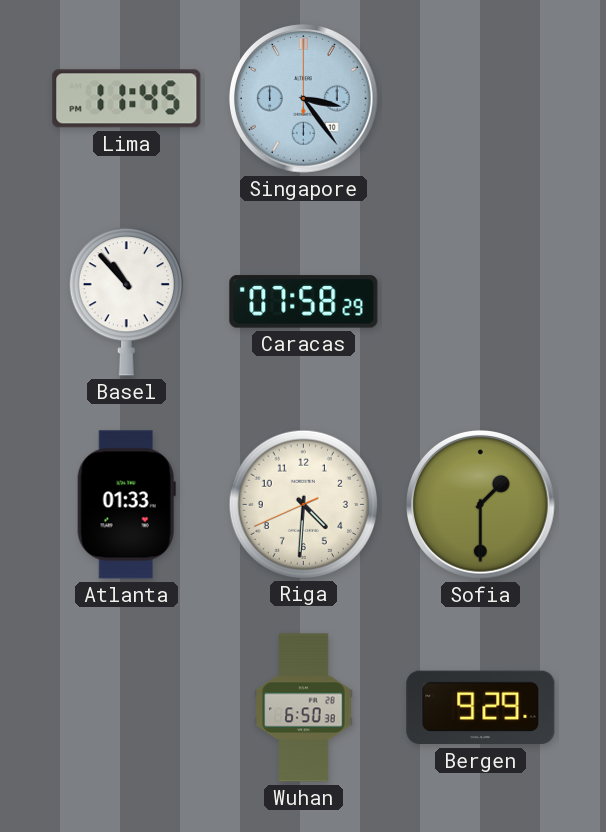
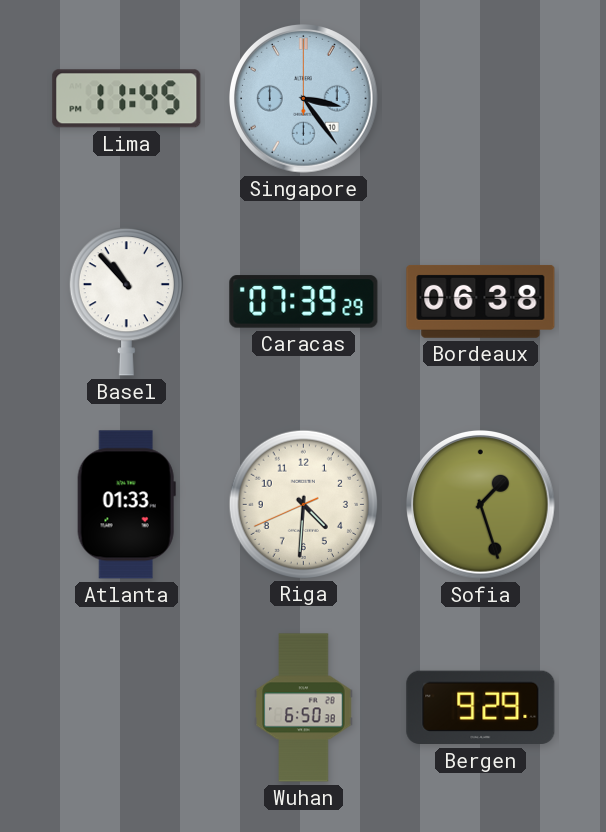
Caracas: 07:58 -> 07:39
Bordeaux: none -> 06:38
Sofia: 1:30 -> 1:27
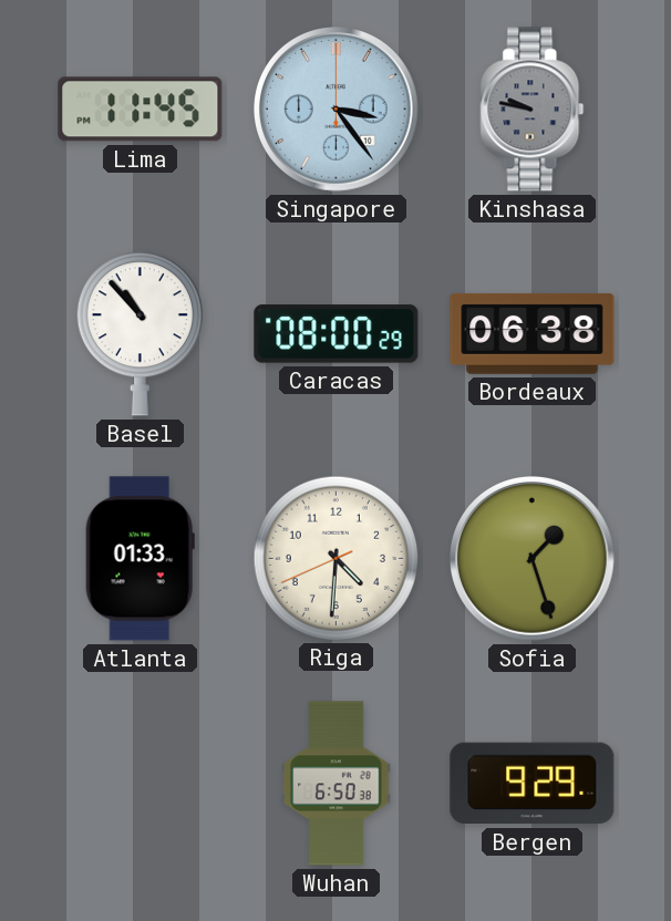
Kinshasa: none -> 9:47
Caracas: 07:39 -> 08:00
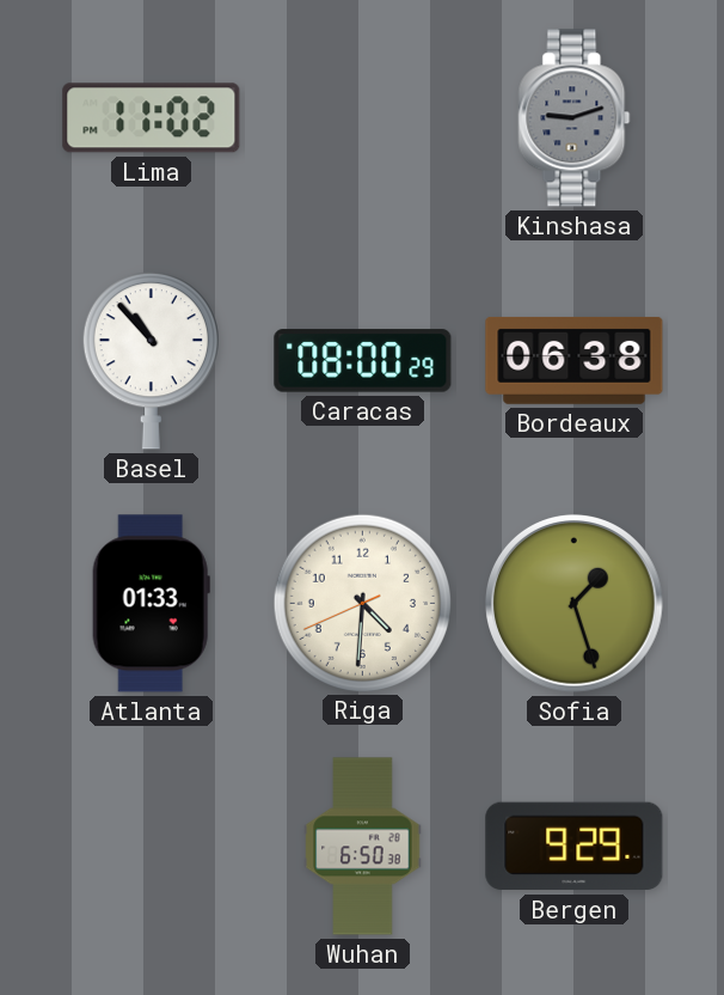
Lima: 11:45 -> 11:02
Singapore: 3:24 -> none
Kinshasa: 9:47 -> 9:12
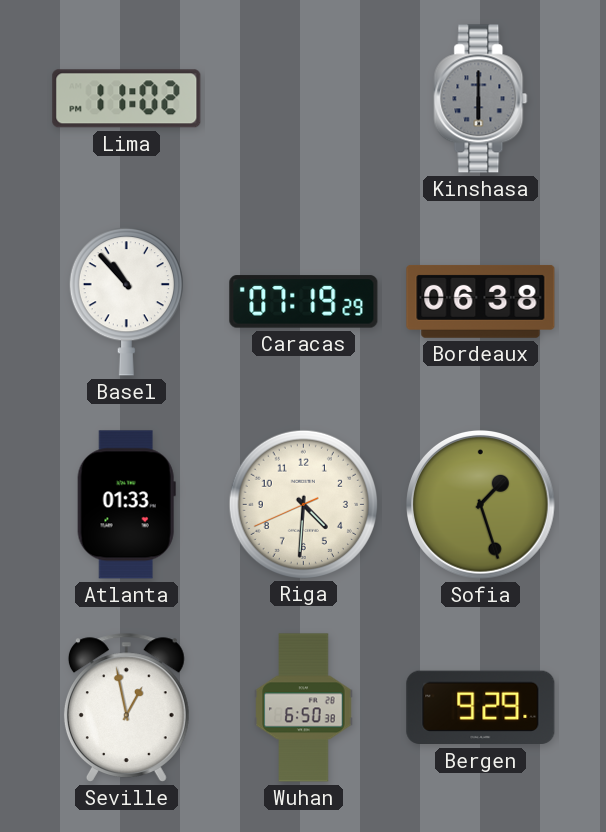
Kinshasa: 9:12 -> 6:00
Caracas: 08:00 -> 07:19
Seville: none -> 12:58
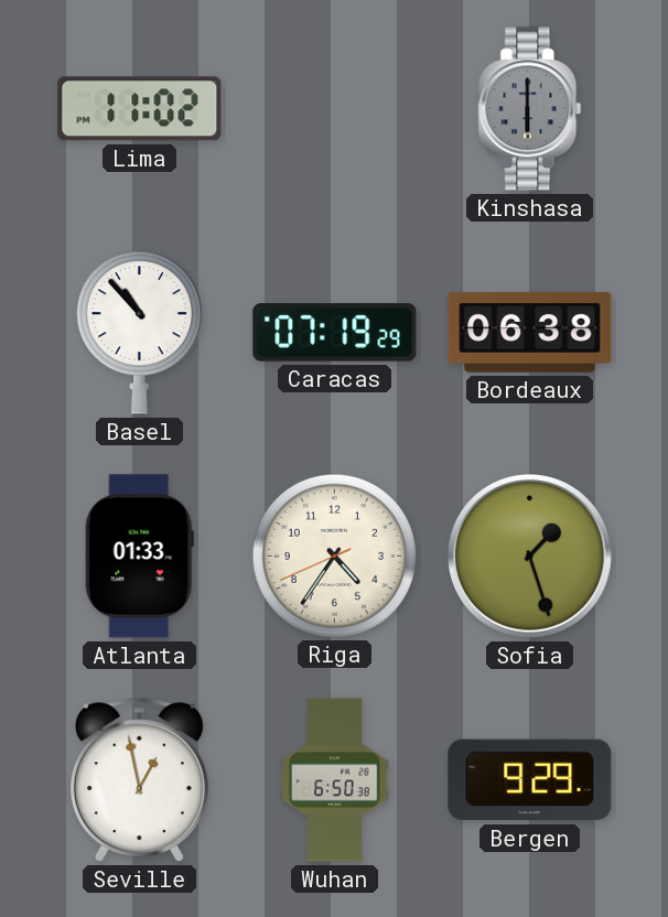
Riga: 4:30 -> 4:35
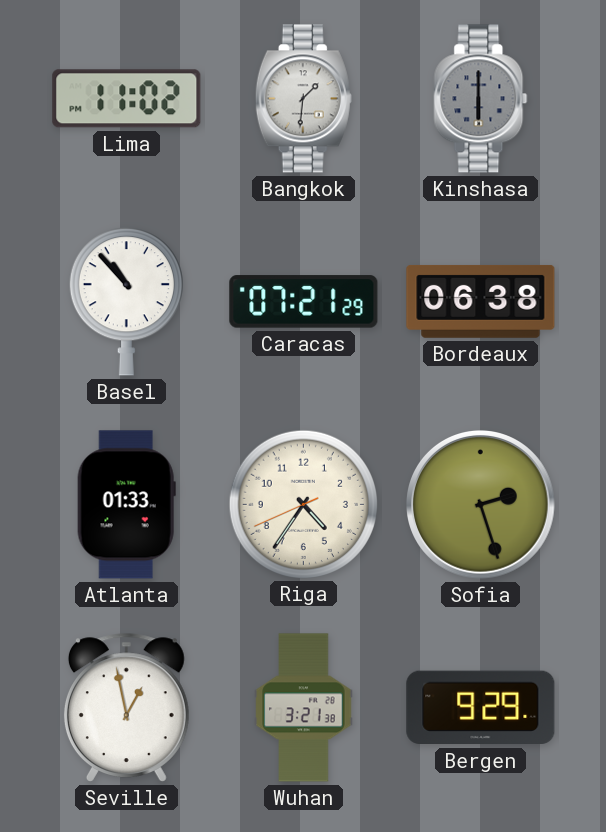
Bangkok: none -> 1:31
Caracas: 07:19 -> 07:21
Sofia: 1:27 -> 2:27
Wuhan: 6:50 -> 3:21
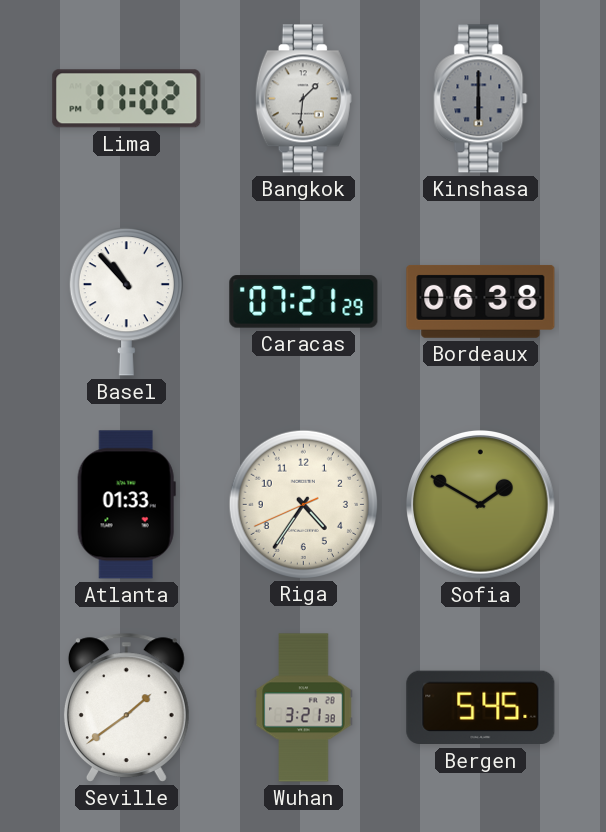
Sofia: 2:27 -> 1:50
Seville: 12:58 -> 1:39
Bergen: 9:29 -> 5:45
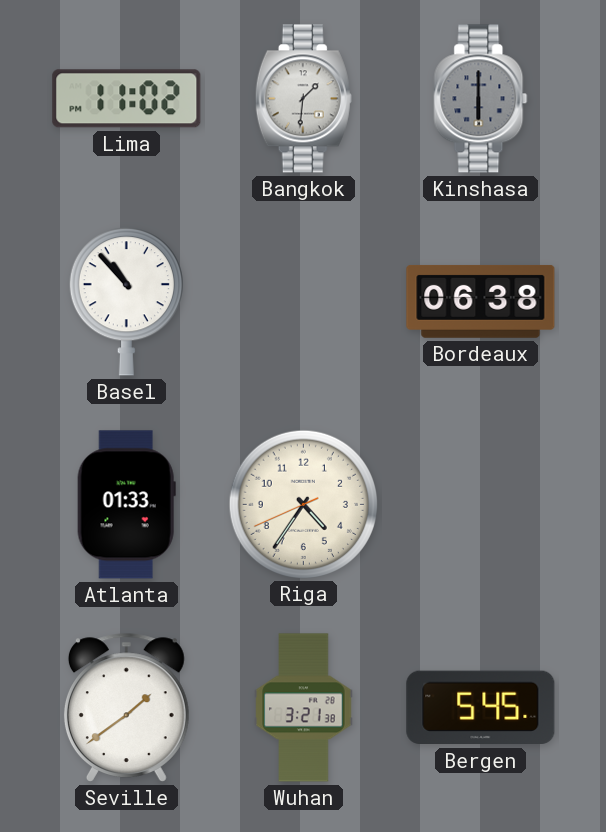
Caracas: 07:21 -> none
Sofia: 1:50 -> none
